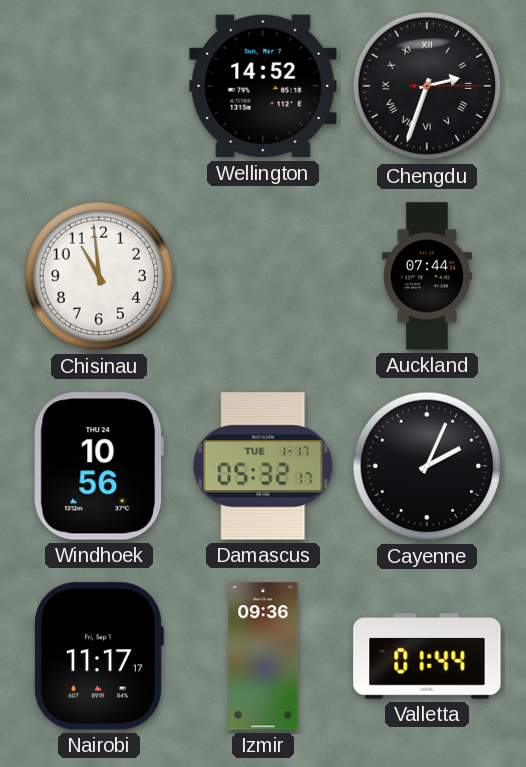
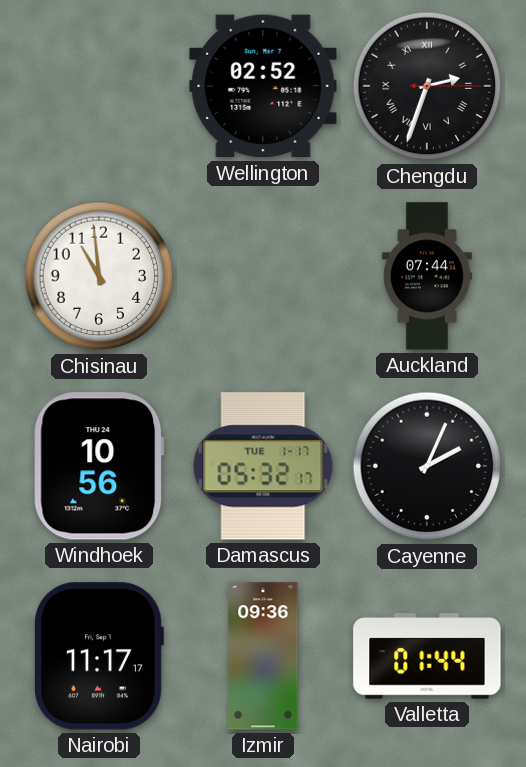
Wellington: 14:52 -> 02:52
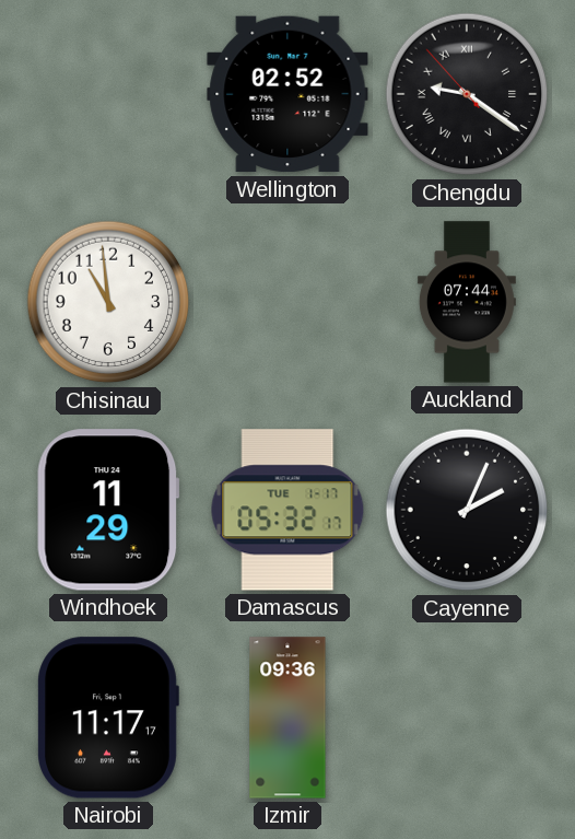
Chengdu: 2:33 -> 9:20
Windhoek: 10:56 -> 11:29
Valletta: 01:44 -> none
